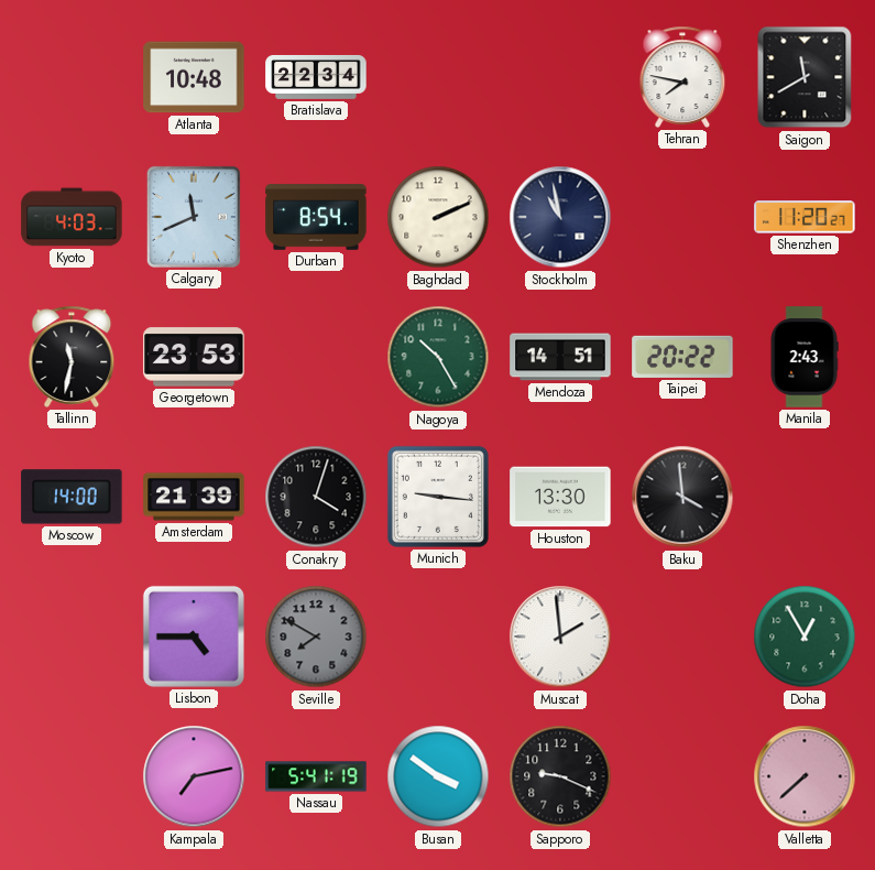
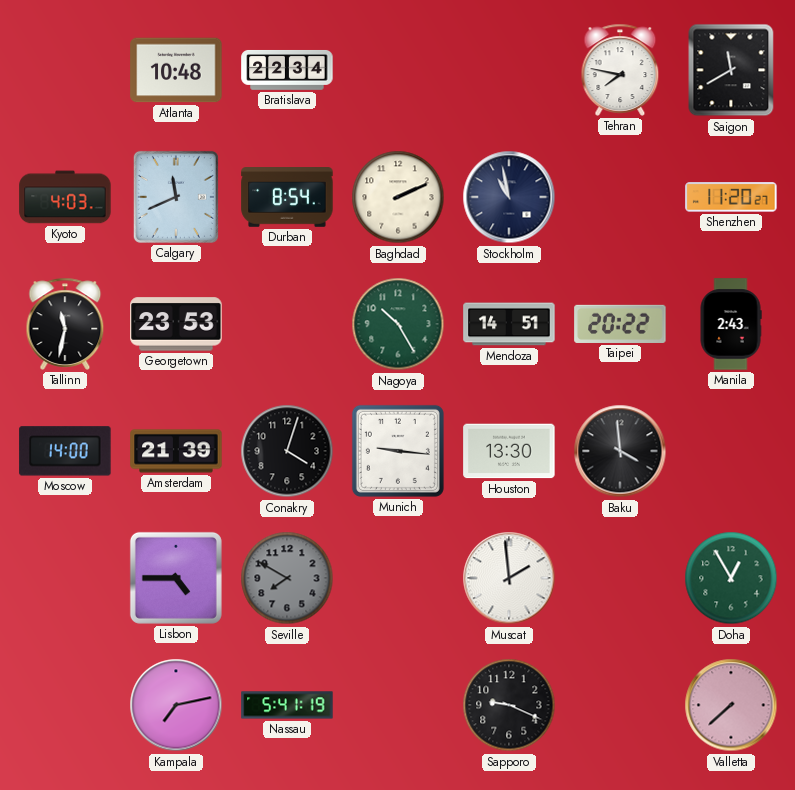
Busan: 3:51 -> none
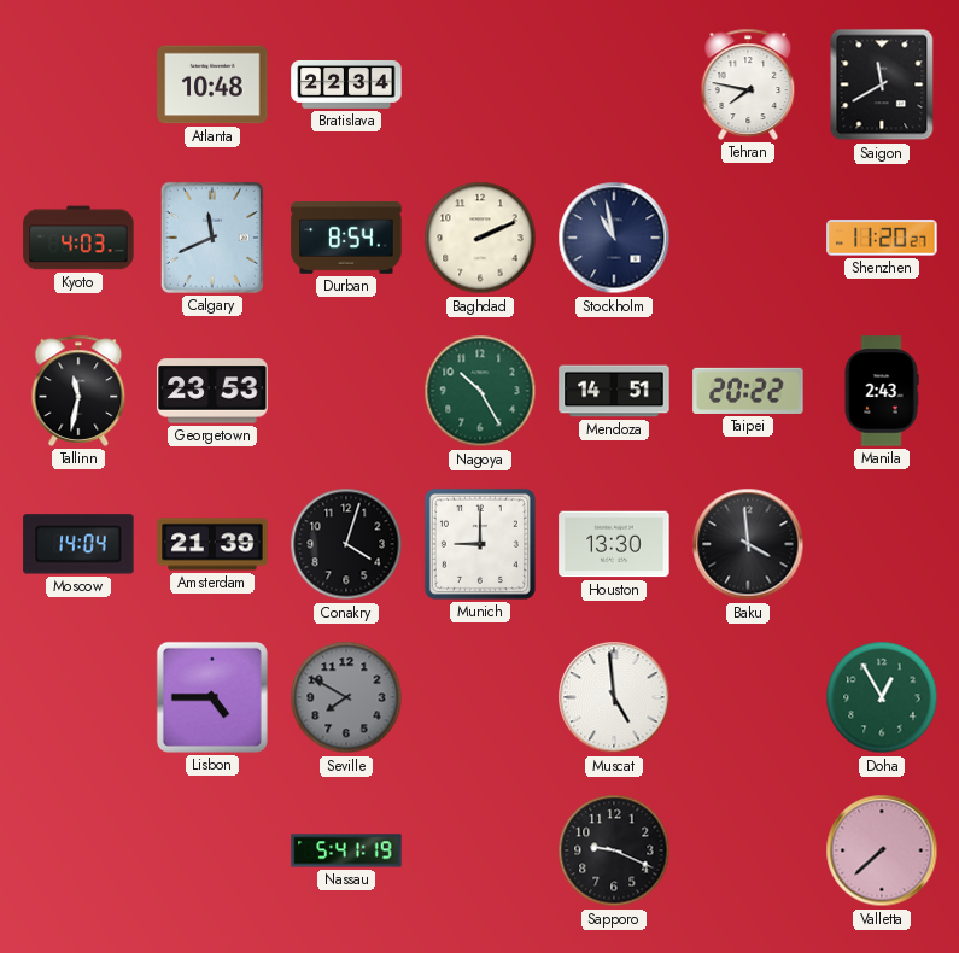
Moscow: 14:00 -> 14:04
Munich: 9:16 -> 9:00
Muscat: 1:59 -> 4:59
Kampala: 7:13 -> none
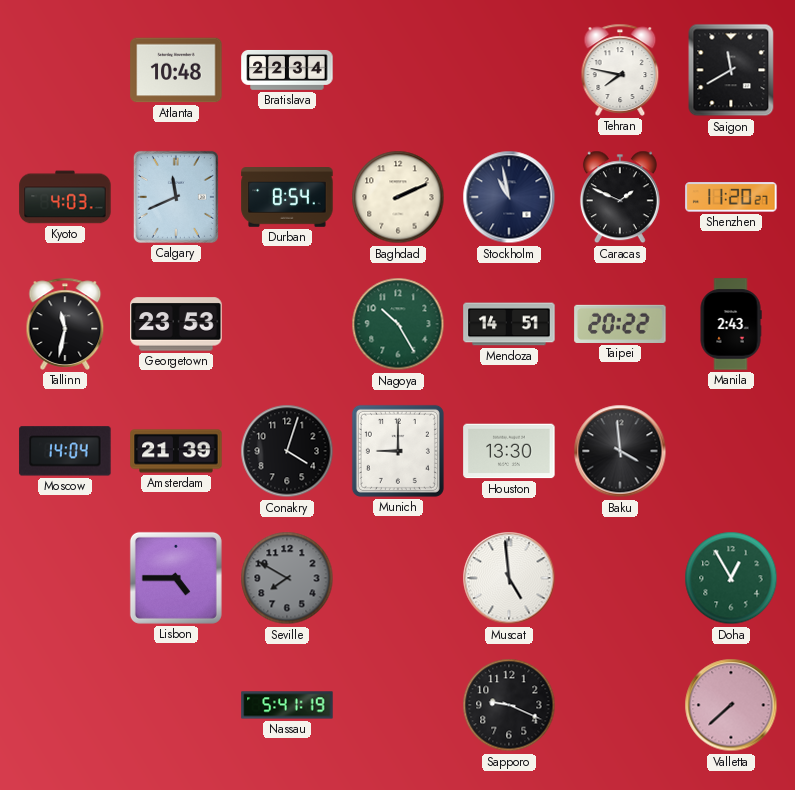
Caracas: none -> 1:49
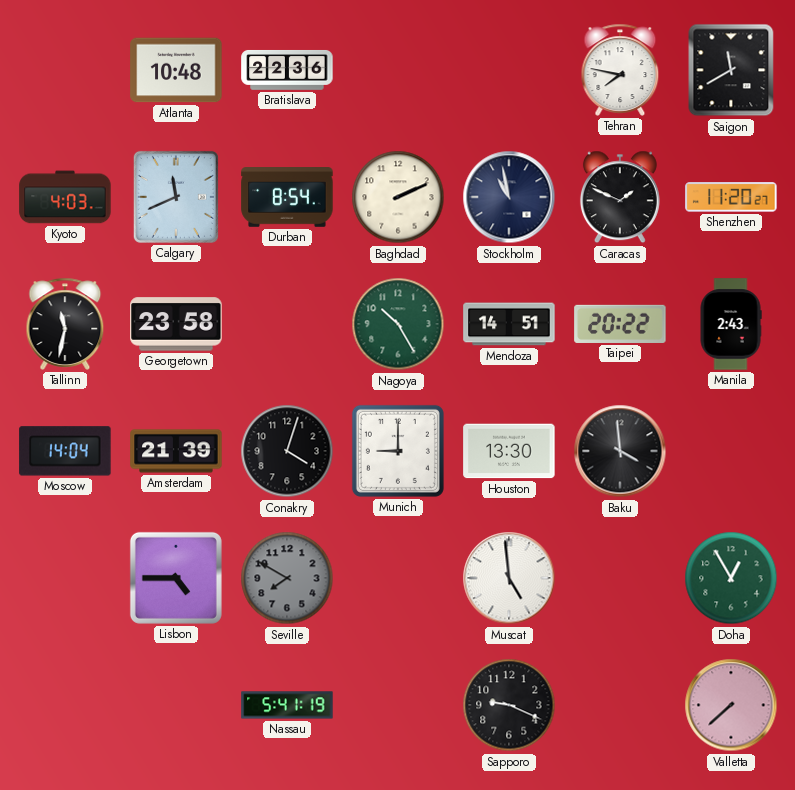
Bratislava: 22:34 -> 22:36
Georgetown: 23:53 -> 23:58
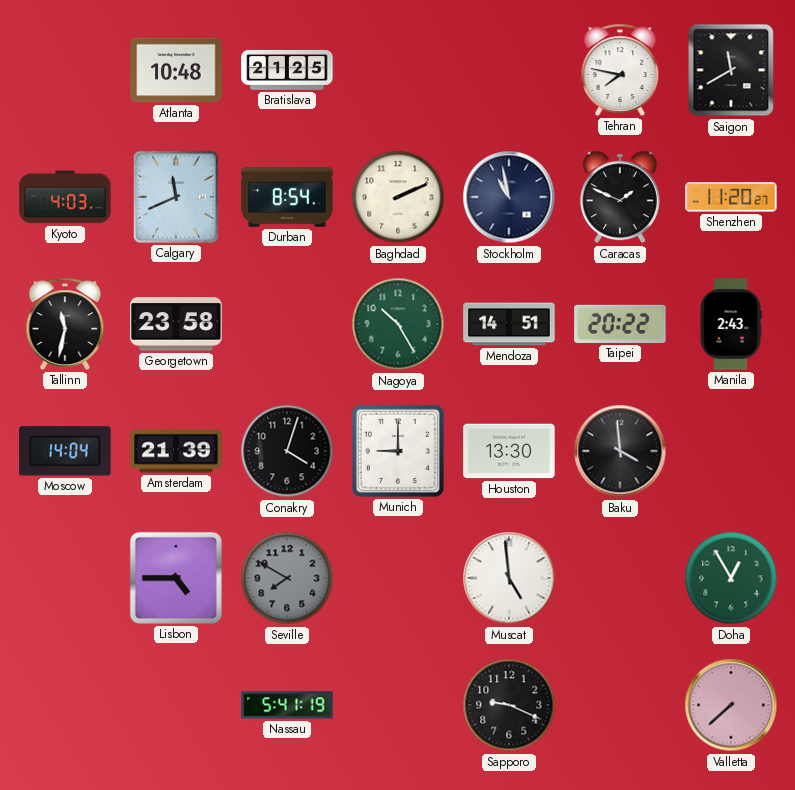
Bratislava: 22:36 -> 21:25
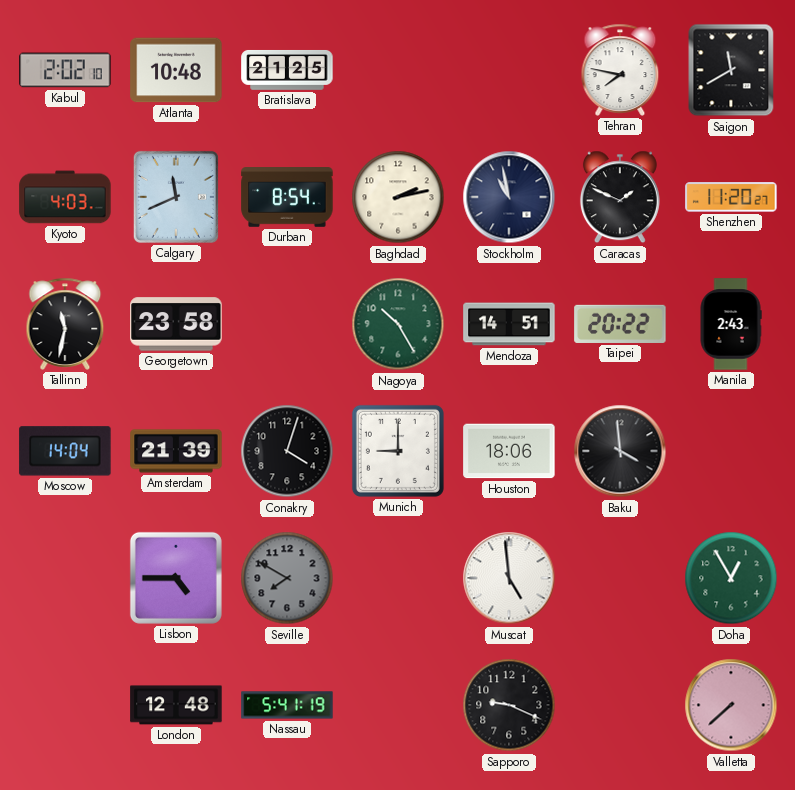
Kabul: none -> 2:02
Baghdad: 2:11 -> 2:13
Houston: 13:30 -> 18:06
London: none -> 12:48
